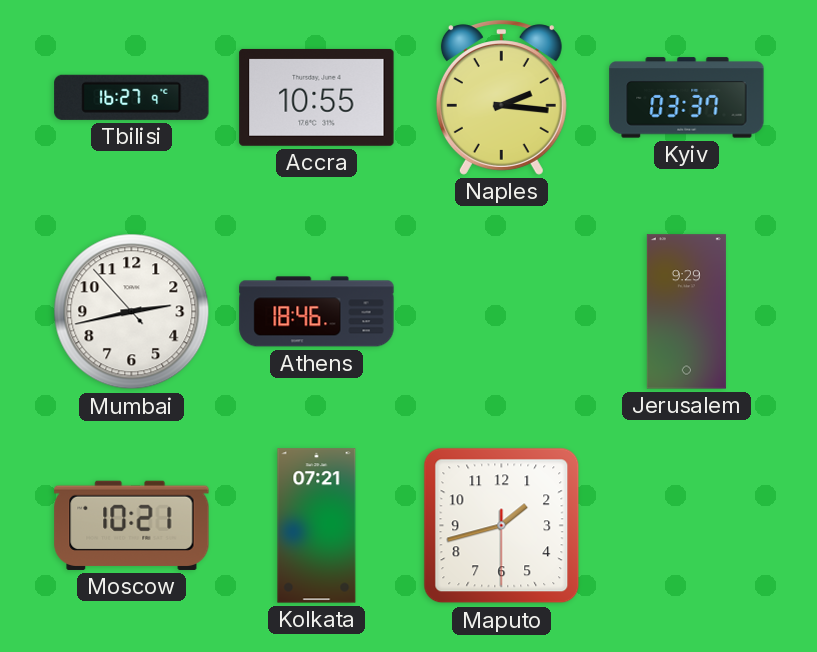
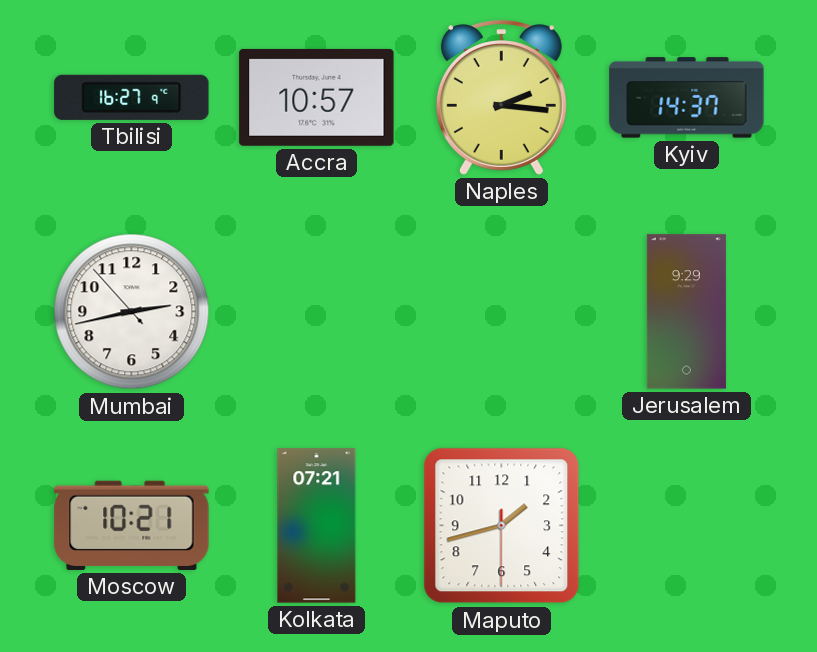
Accra: 10:55 -> 10:57
Kyiv: 03:37 -> 14:37
Athens: 18:46 -> none
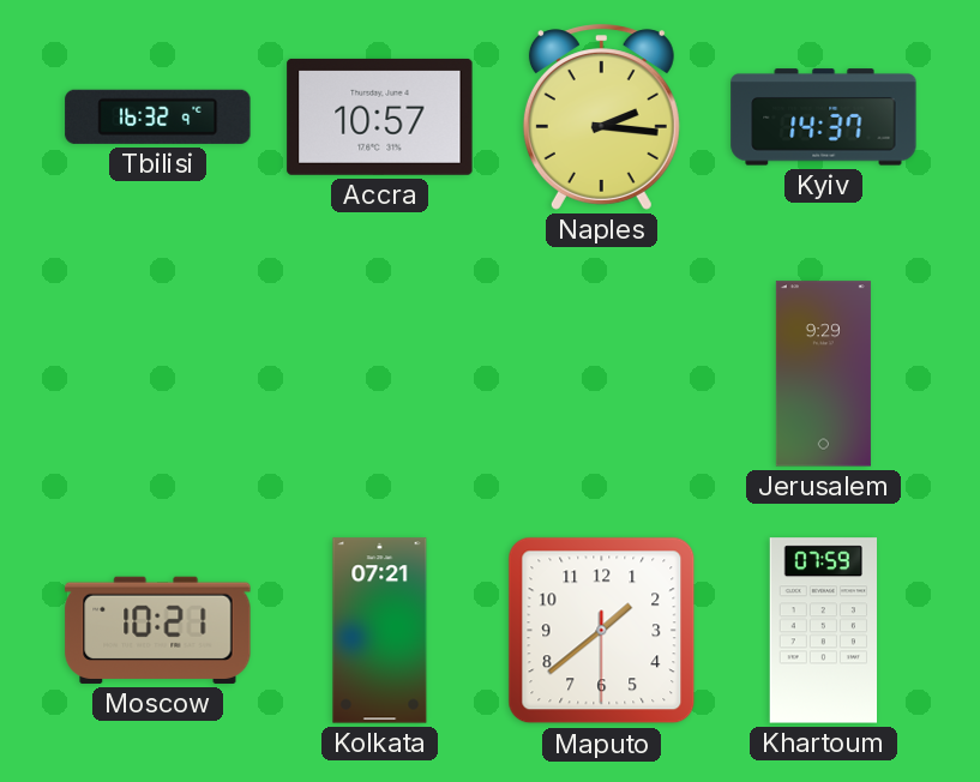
Tbilisi: 16:27 -> 16:32
Mumbai: 2:42 -> none
Maputo: 1:42 -> 1:38
Khartoum: none -> 07:59
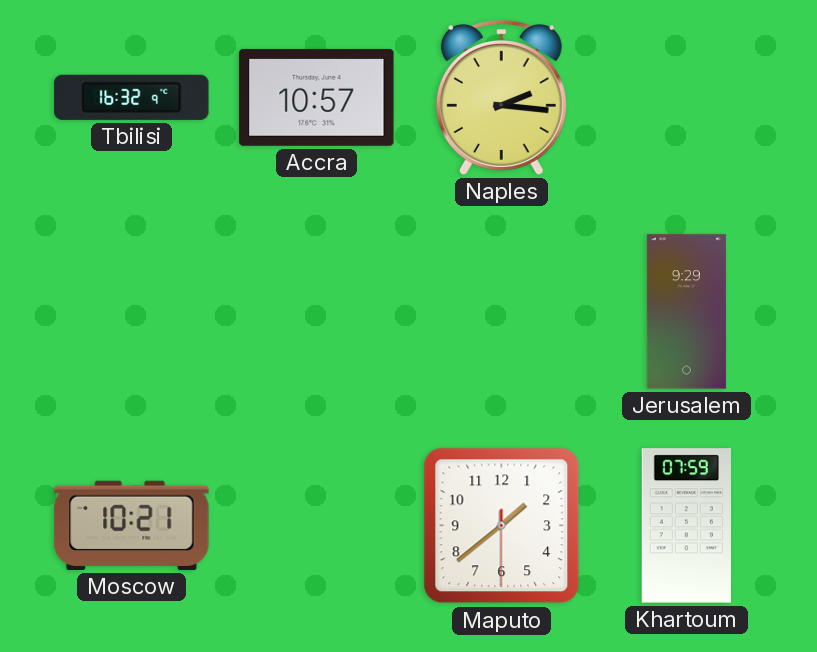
Kyiv: 14:37 -> none
Kolkata: 07:21 -> none
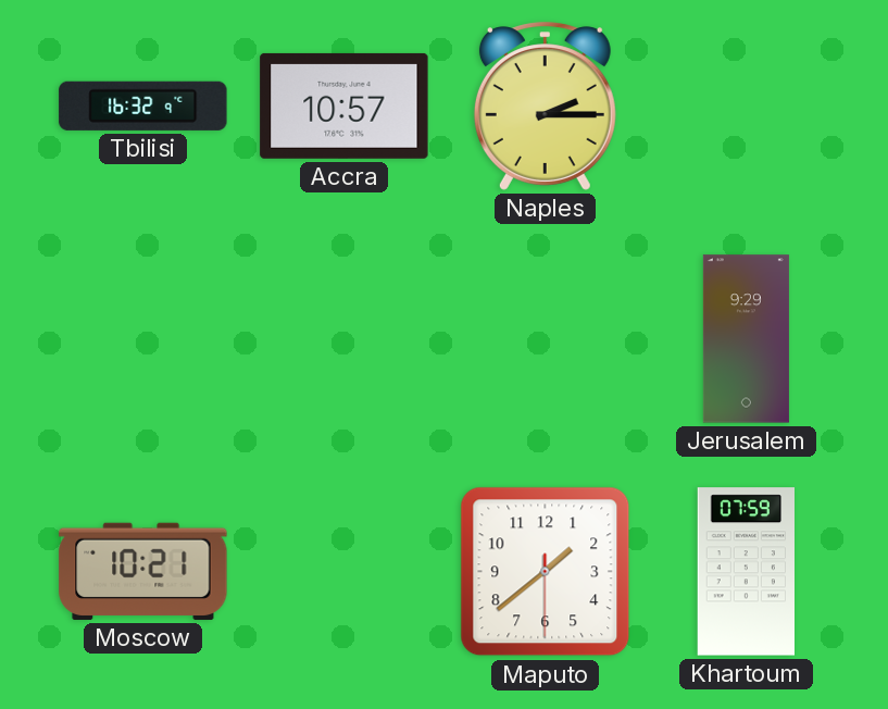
Naples: 2:16 -> 2:15
